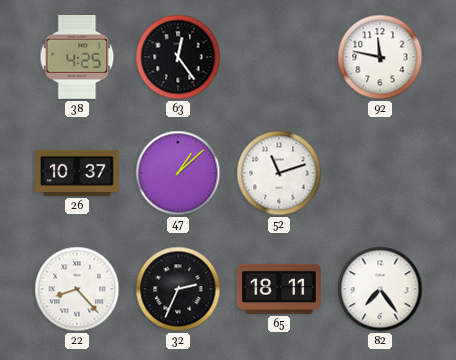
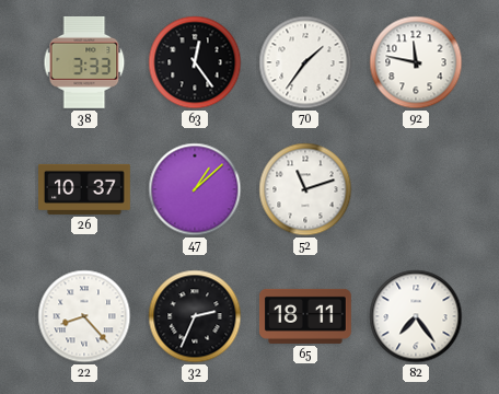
38: 4:25 -> 3:33
70: none -> 1:36
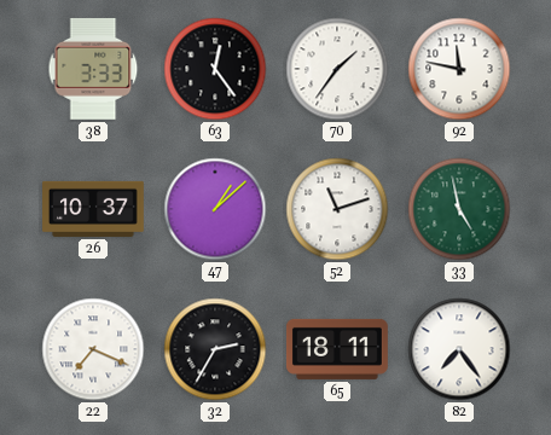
33: none -> 4:58
22: 8:23 -> 7:19
32: 2:34 -> 2:35
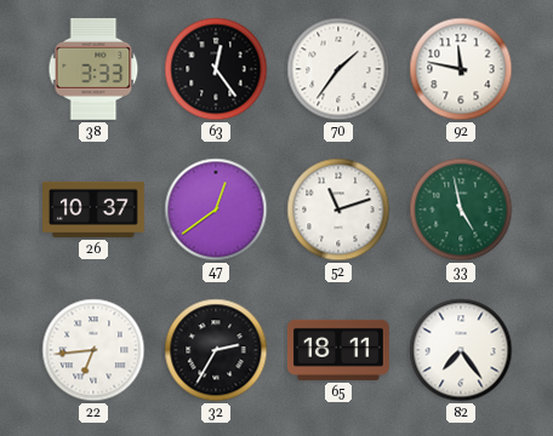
47: 1:08 -> 12:39
22: 7:19 -> 6:44
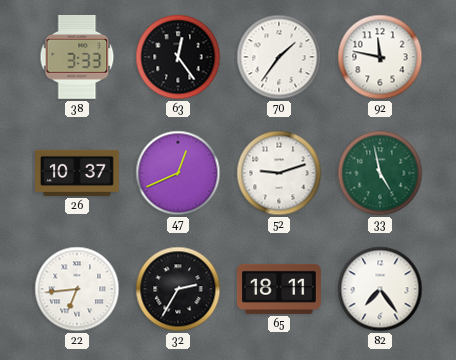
47: 12:39 -> 12:41
52: 11:12 -> 9:12
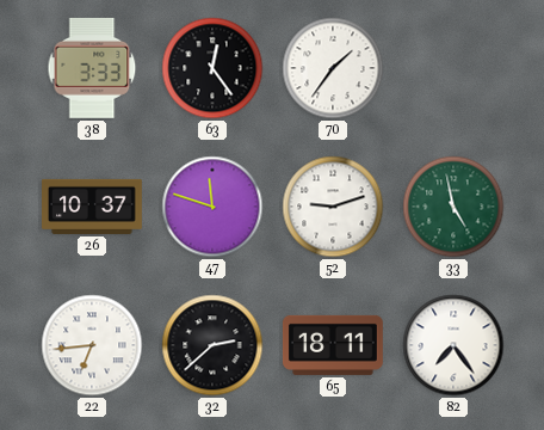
92: 11:47 -> none
47: 12:41 -> 11:48
32: 2:35 -> 2:38
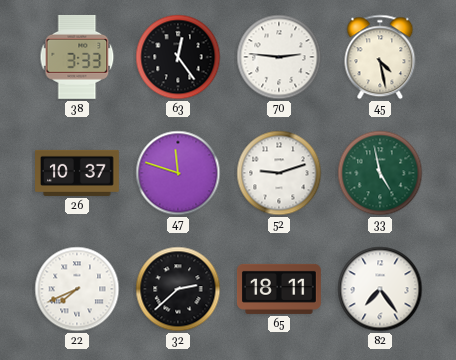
70: 1:36 -> 2:46
45: none -> 4:28
22: 6:44 -> 7:41
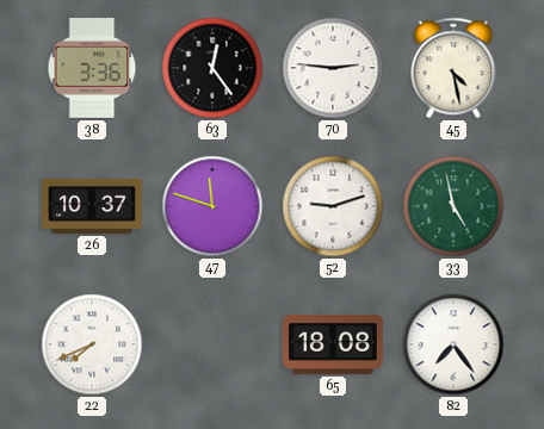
38: 3:33 -> 3:36
32: 2:38 -> none
65: 18:11 -> 18:08
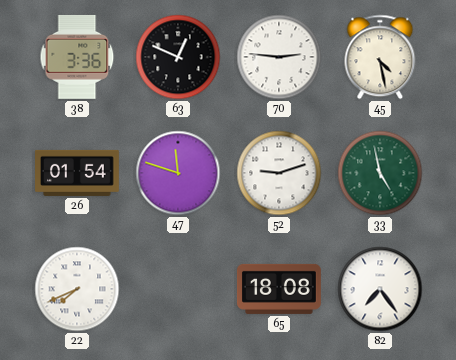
63: 12:24 -> 12:49
26: 10:37 -> 01:54
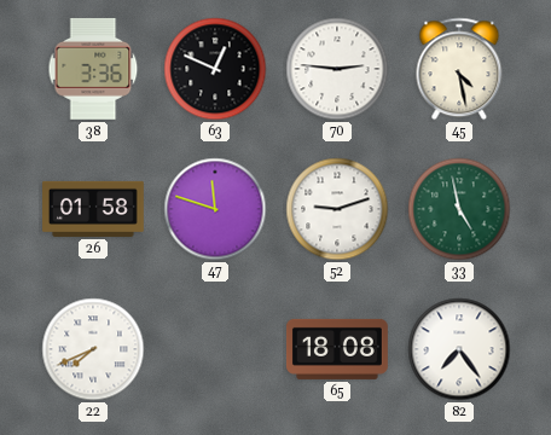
26: 01:54 -> 01:58
